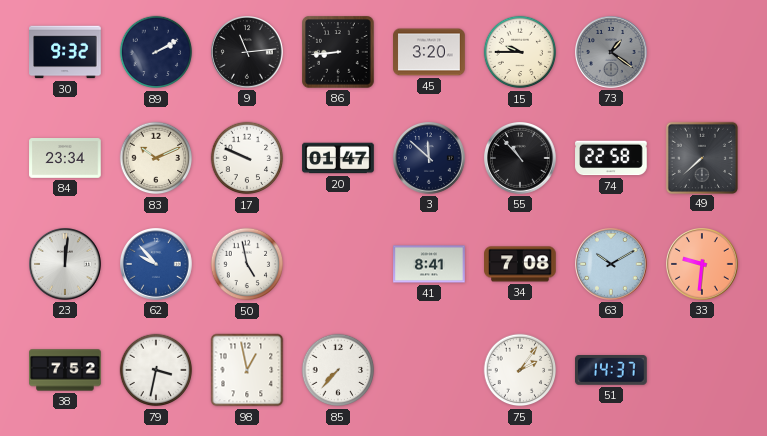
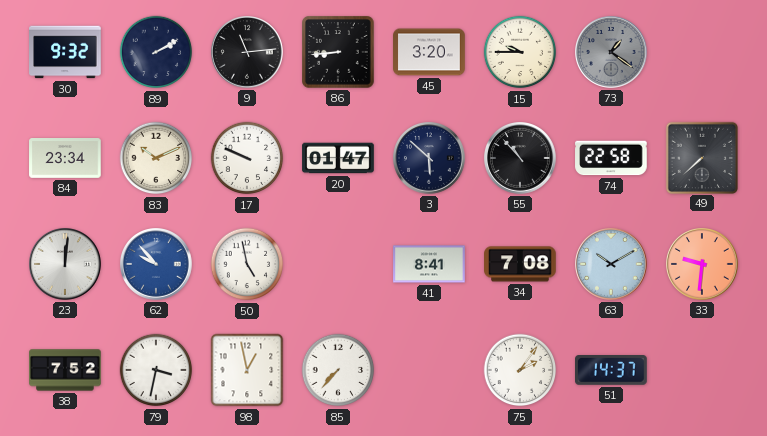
3: 11:52 -> 5:52
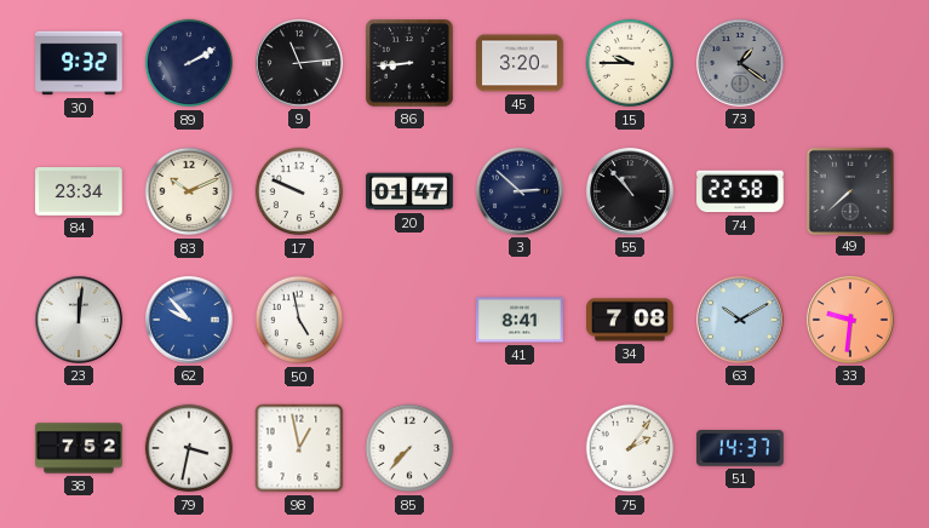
3: 5:52 -> 2:52
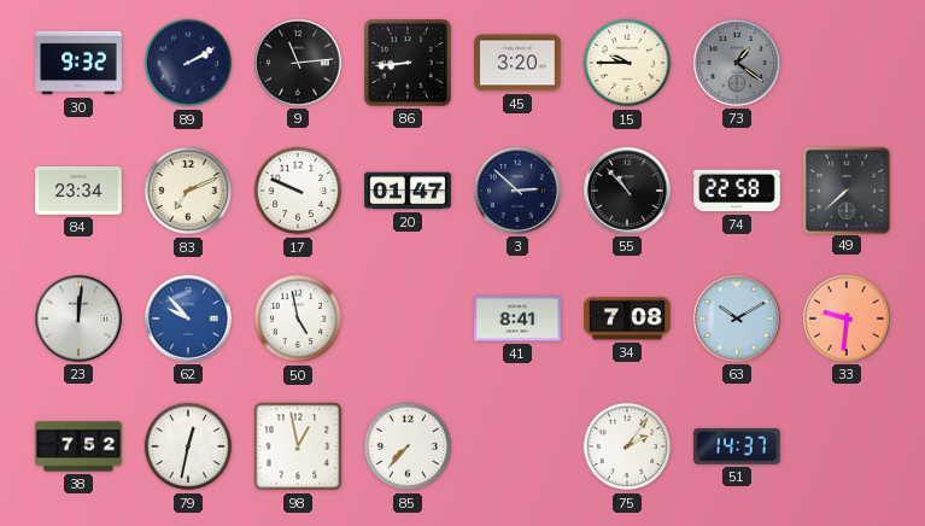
83: 10:11 -> 7:11
79: 3:32 -> 12:32
